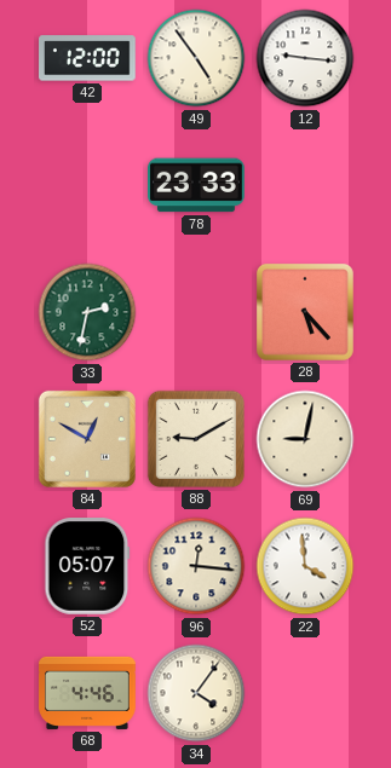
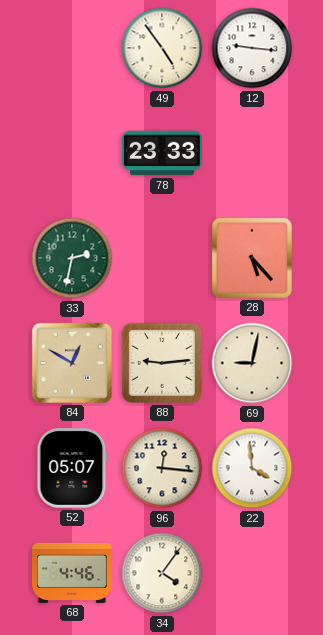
42: 12:00 -> none
88: 9:10 -> 9:14
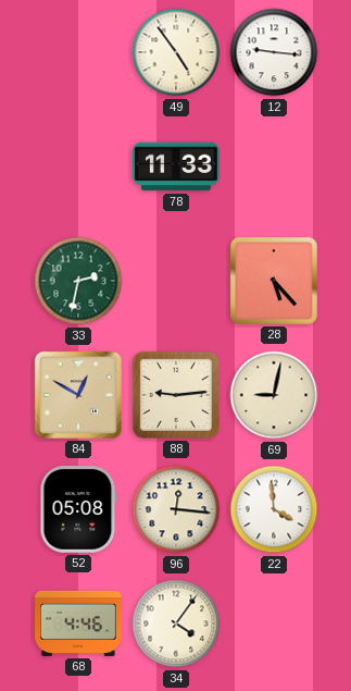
78: 23:33 -> 11:33
52: 05:07 -> 05:08
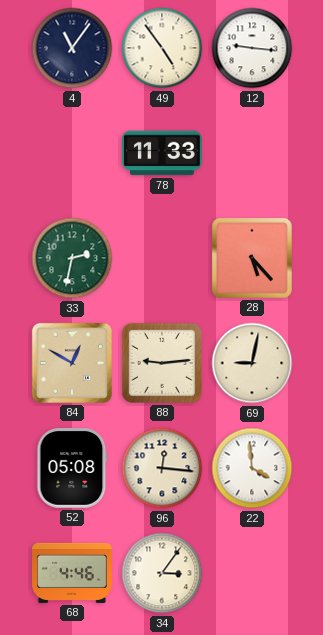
4: none -> 11:06
34: 4:06 -> 3:06
